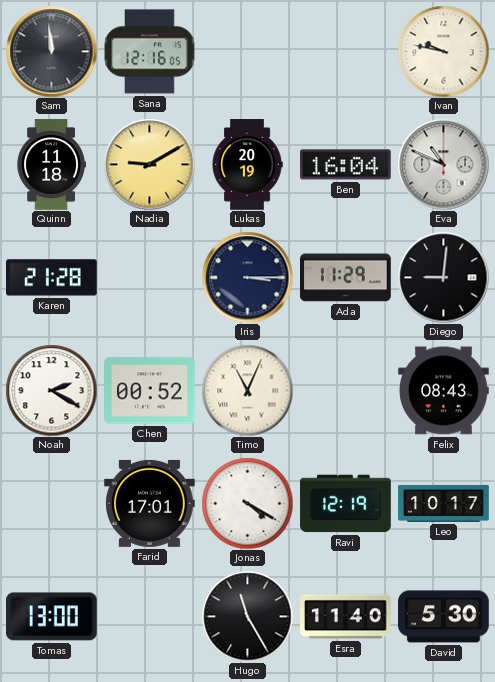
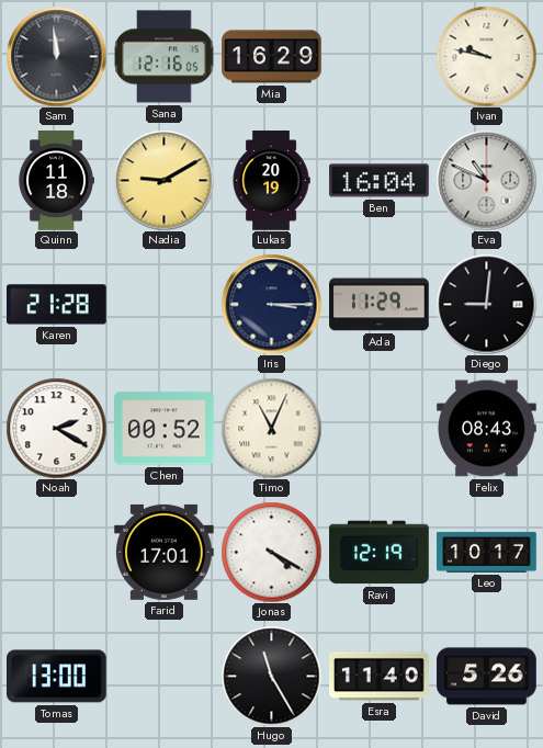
Mia: none -> 16:29
David: 5:30 -> 5:26
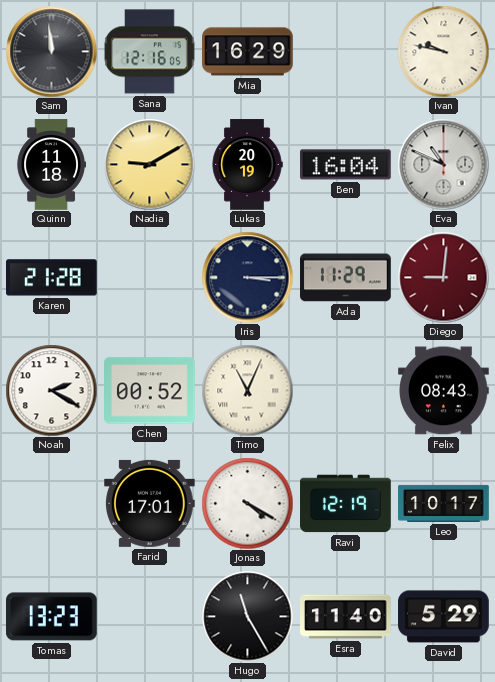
Diego dial: black -> burgundy
Tomas: 13:00 -> 13:23
David: 5:26 -> 5:29
